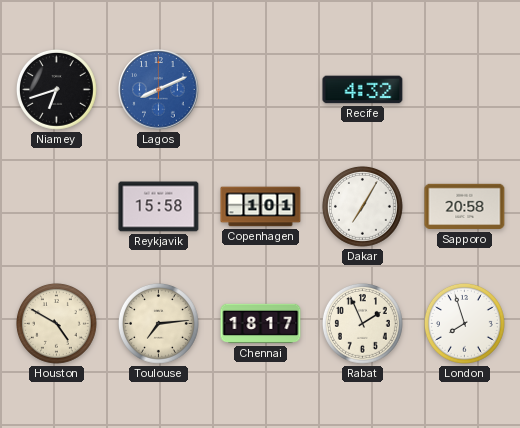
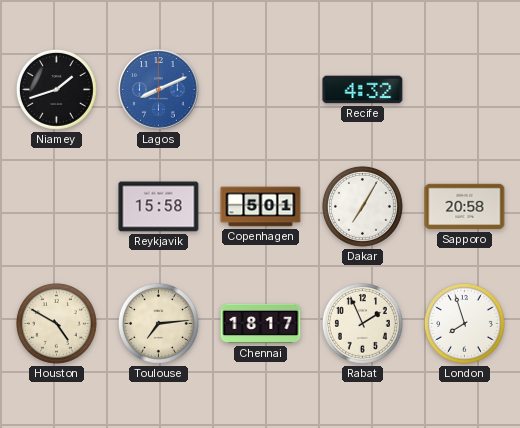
Niamey: 6:42 -> 1:42
Copenhagen: 1:01 -> 5:01
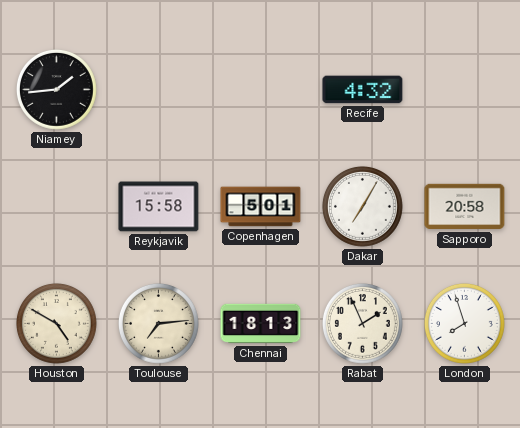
Niamey: 1:42 -> 1:44
Lagos: 8:11 -> none
Chennai: 18:17 -> 18:13
